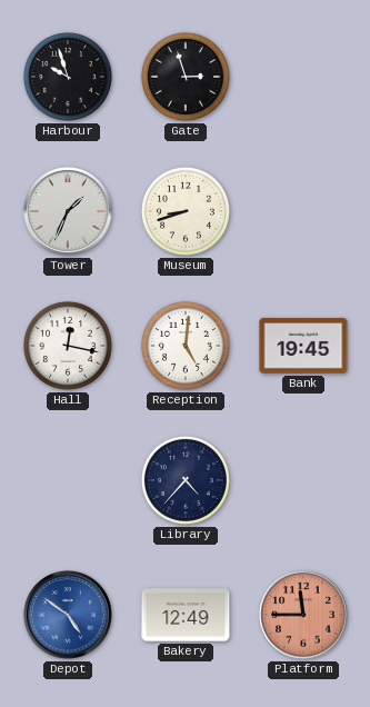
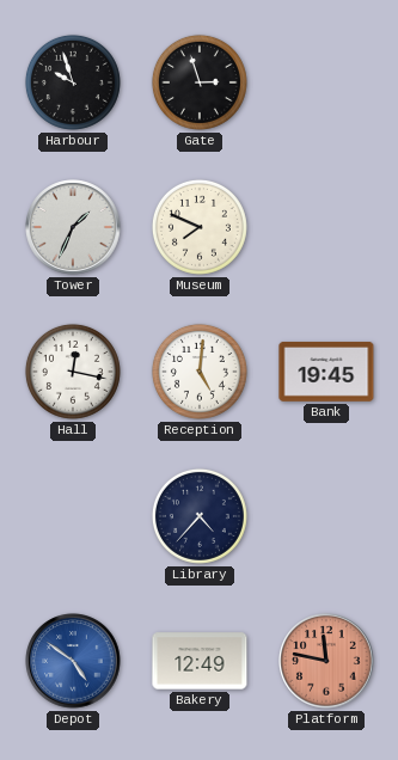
Museum: 8:42 -> 7:49
Platform: 11:45 -> 11:47
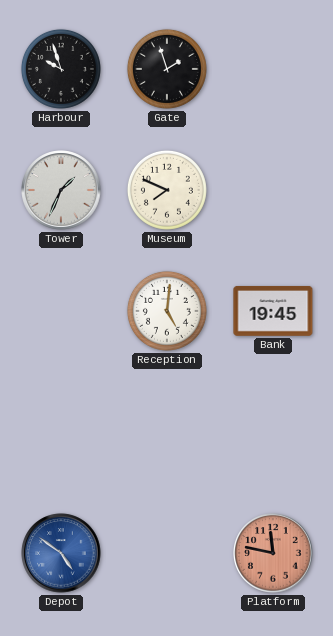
Gate: 2:57 -> 1:57
Hall: 12:17 -> none
Library: 4:37 -> none
Bakery: 12:49 -> none
